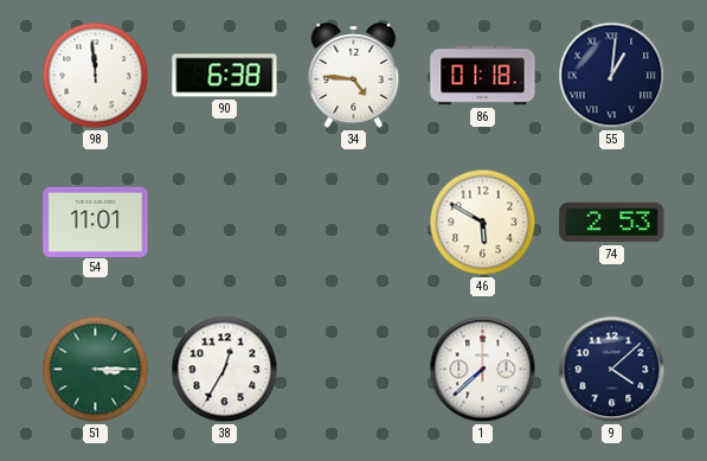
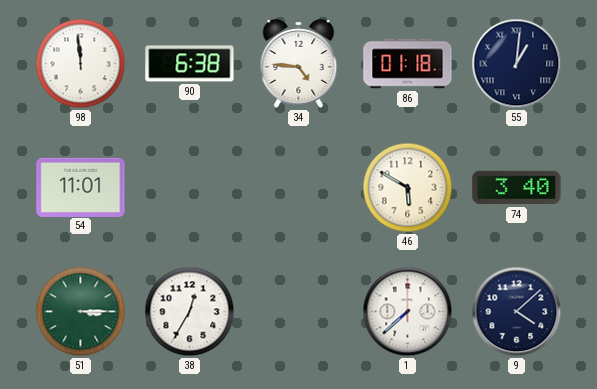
74: 2:53 -> 3:40
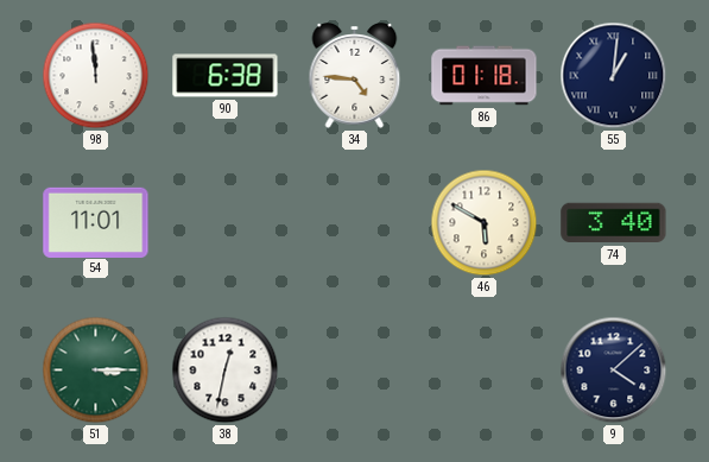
38: 12:35 -> 12:32
1: 7:38 -> none
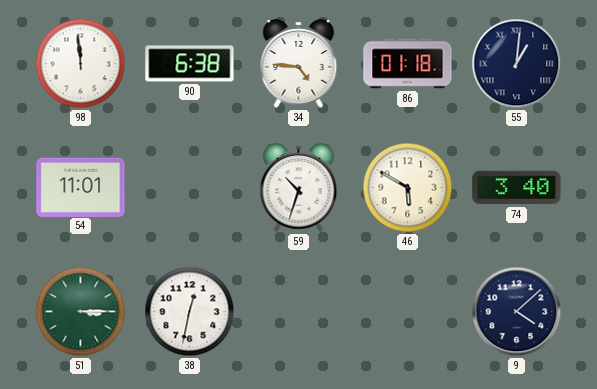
59: none -> 10:33
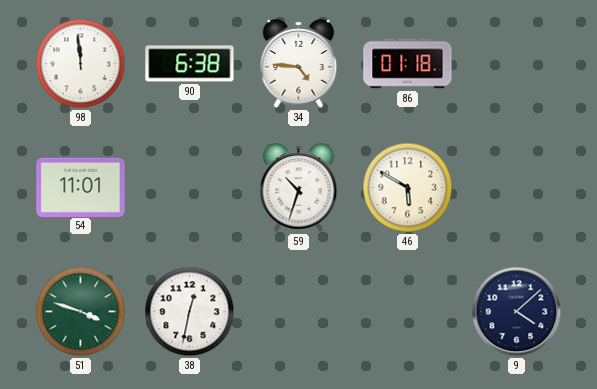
55: 1:01 -> none
74: 3:40 -> none
51: 3:15 -> 3:48
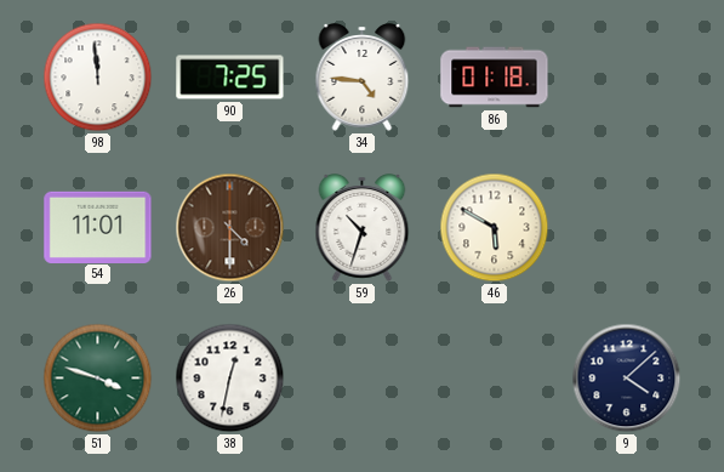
90: 6:38 -> 7:25
26: none -> 4:30
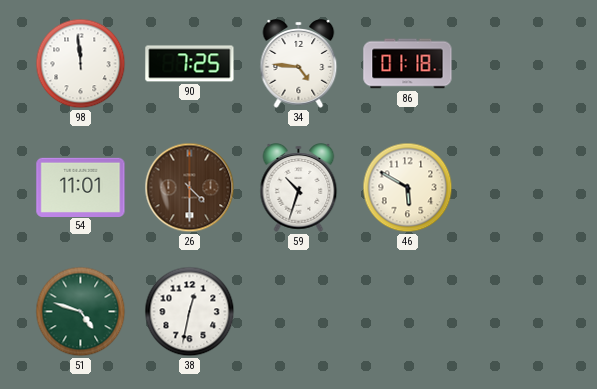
51: 3:48 -> 4:48
9: 4:08 -> none
